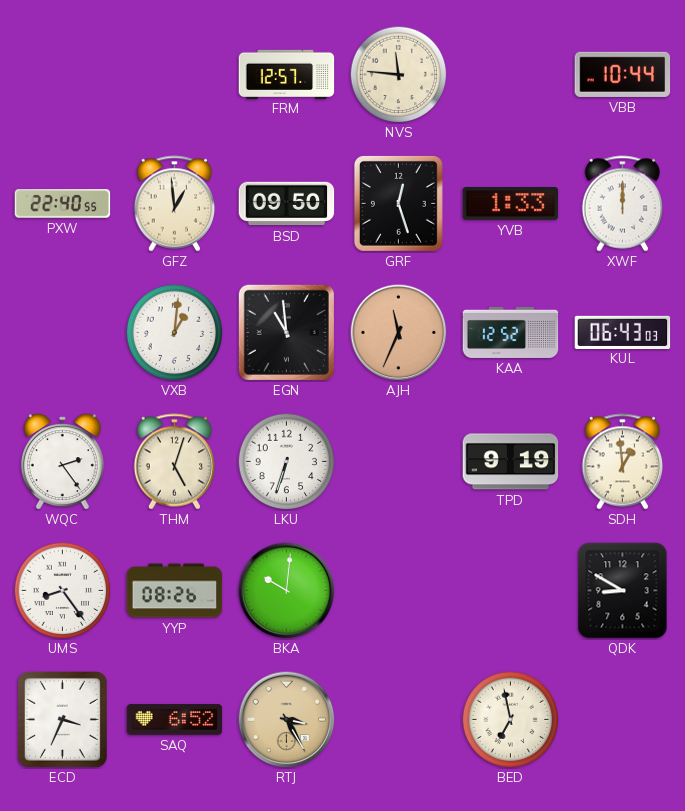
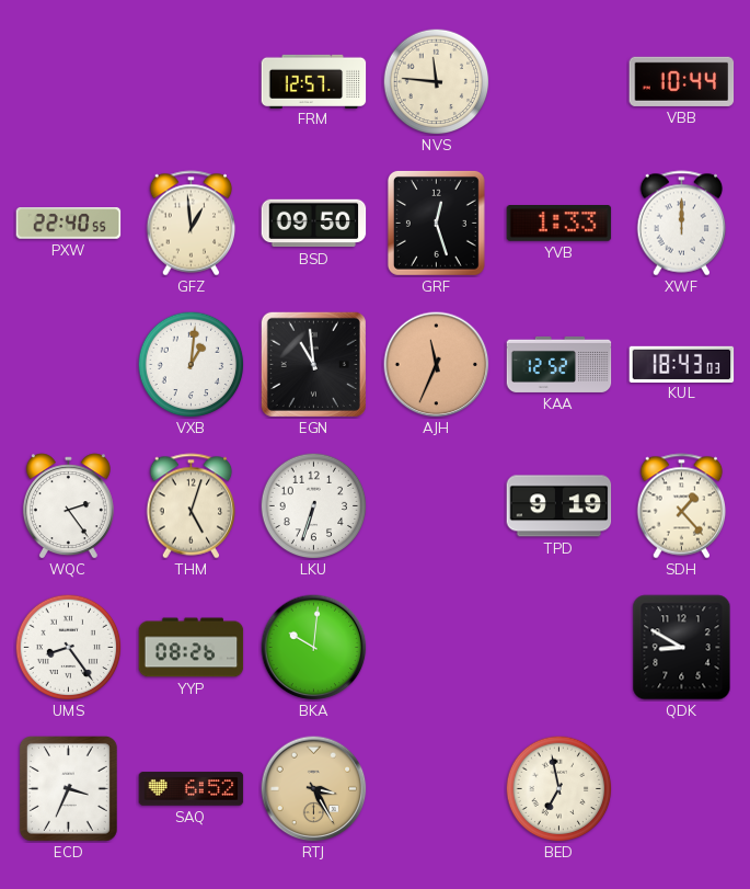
KUL: 06:43 -> 18:43
SDH: 12:59 -> 1:23
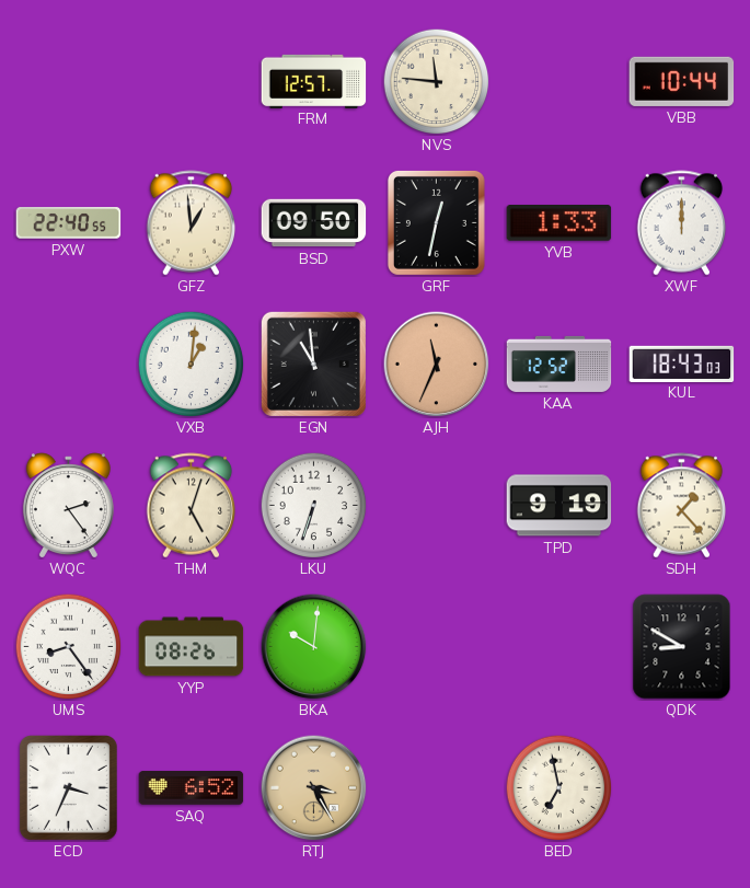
GRF: 12:27 -> 12:32
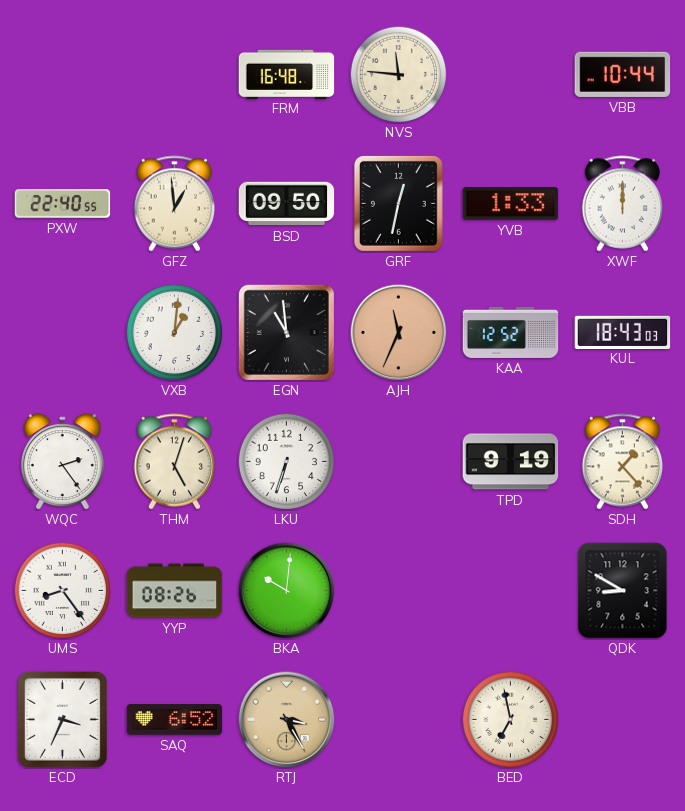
FRM: 12:57 -> 16:48
